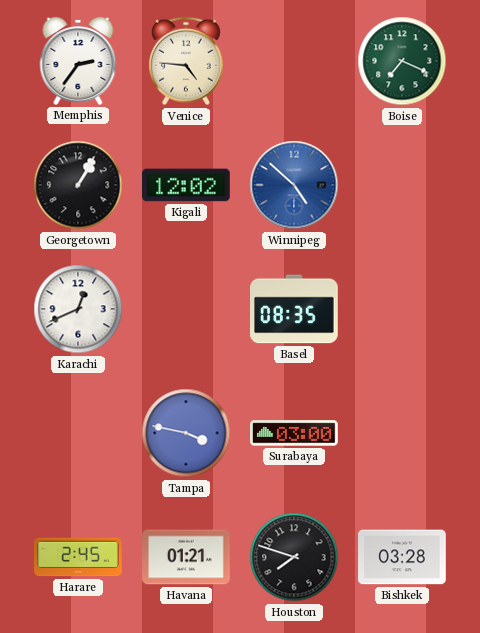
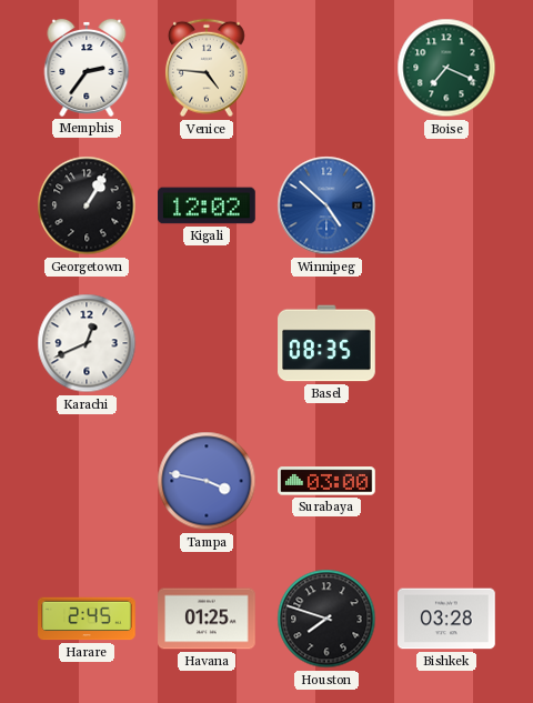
Havana: 01:21 -> 01:25
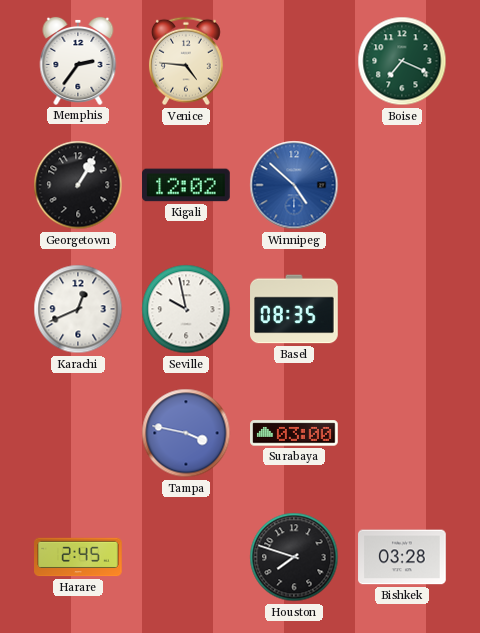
Seville: none -> 9:58
Havana: 01:25 -> none
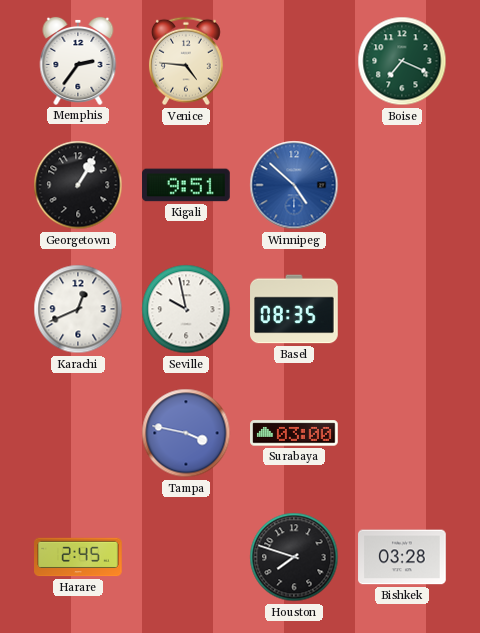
Kigali: 12:02 -> 9:51
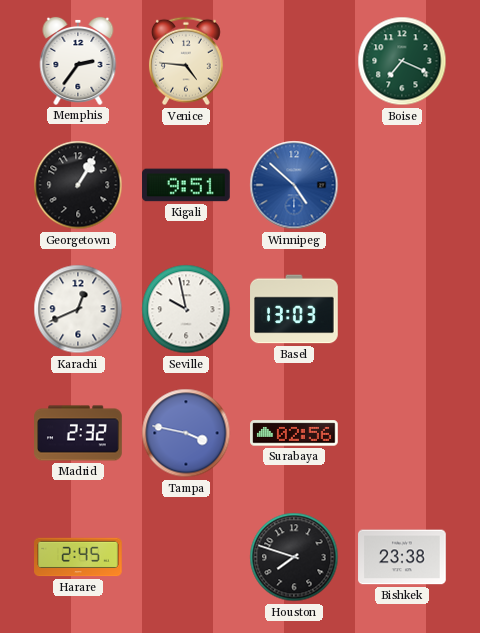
Basel: 08:35 -> 13:03
Madrid: none -> 2:32
Surabaya: 03:00 -> 02:56
Bishkek: 03:28 -> 23:38
